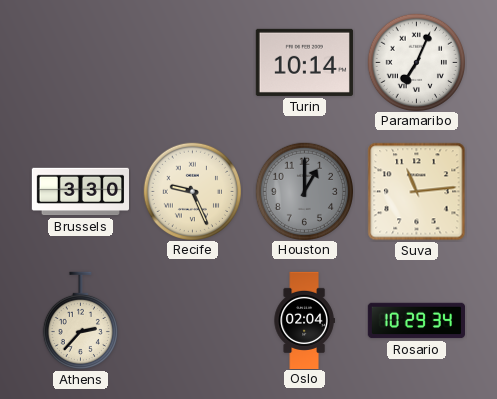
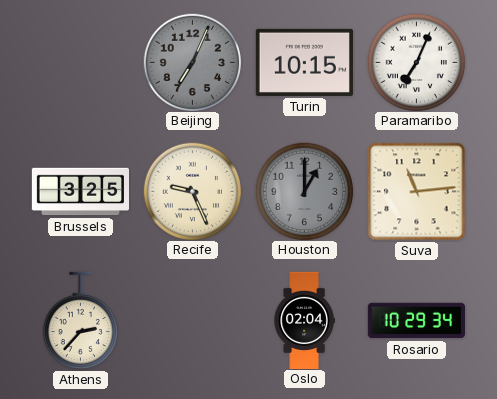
Beijing: none -> 7:04
Turin: 10:14 -> 10:15
Brussels: 3:30 -> 3:25
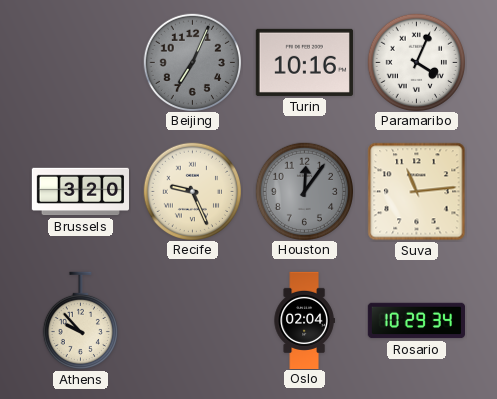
Turin: 10:15 -> 10:16
Paramaribo: 7:04 -> 4:04
Brussels: 3:25 -> 3:20
Houston: 1:00 -> 12:06
Athens: 2:37 -> 9:53
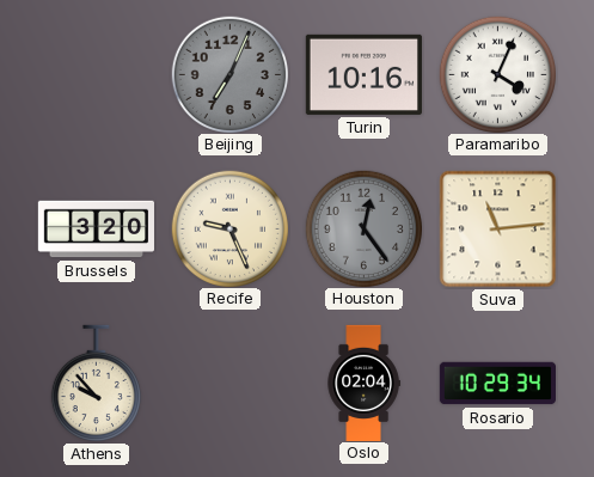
Houston: 12:06 -> 12:24
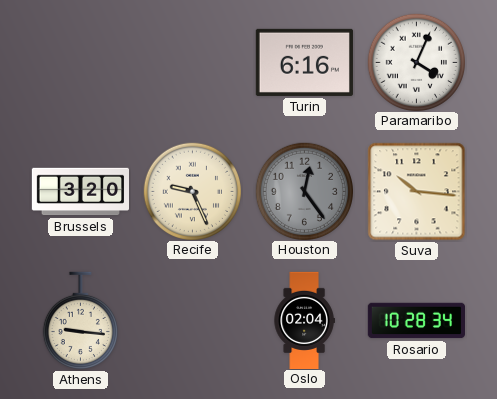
Beijing: 7:04 -> none
Turin: 10:16 -> 6:16
Suva: 11:14 -> 10:16
Athens: 9:53 -> 9:16
Rosario: 10:29 -> 10:28
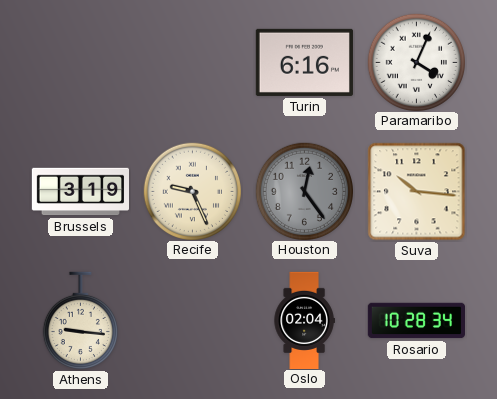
Brussels: 3:20 -> 3:19
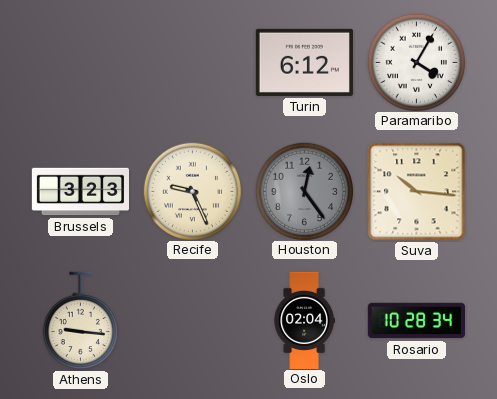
Turin: 6:16 -> 6:12
Paramaribo: 4:04 -> 4:05
Brussels: 3:19 -> 3:23
